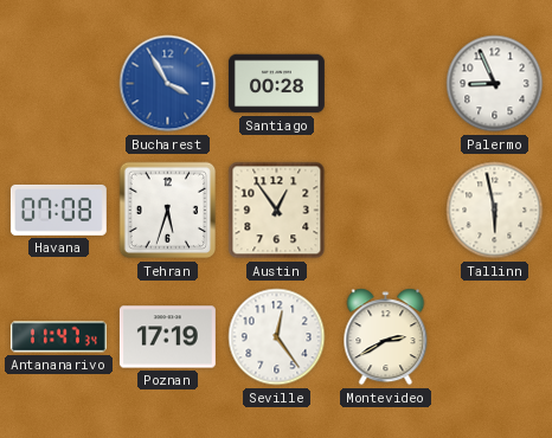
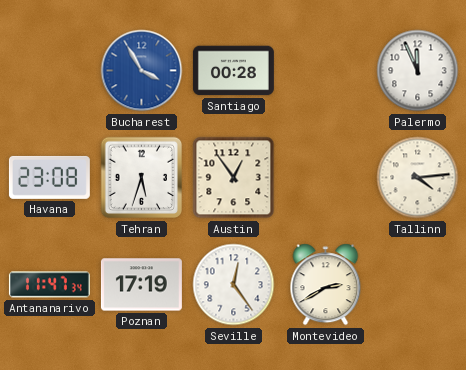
Palermo: 8:56 -> 11:56
Havana: 07:08 -> 23:08
Tallinn: 5:58 -> 4:14
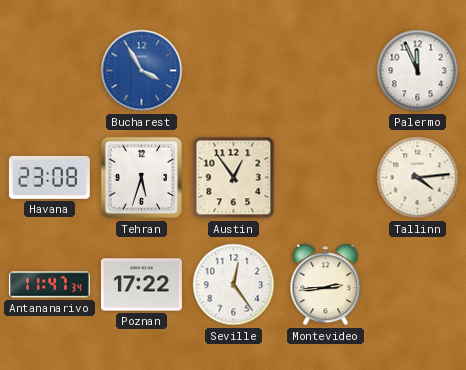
Santiago: 00:28 -> none
Poznan: 17:19 -> 17:22
Montevideo: 2:40 -> 2:44
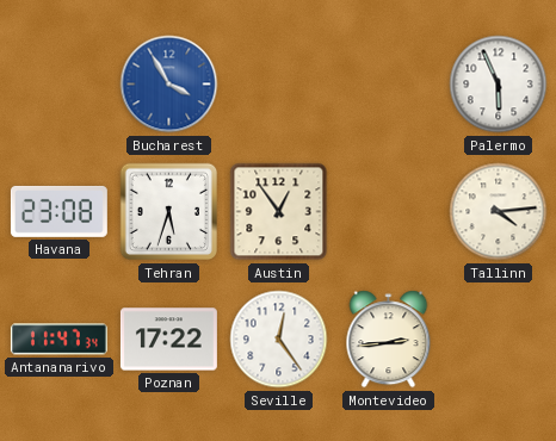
Palermo: 11:56 -> 5:56
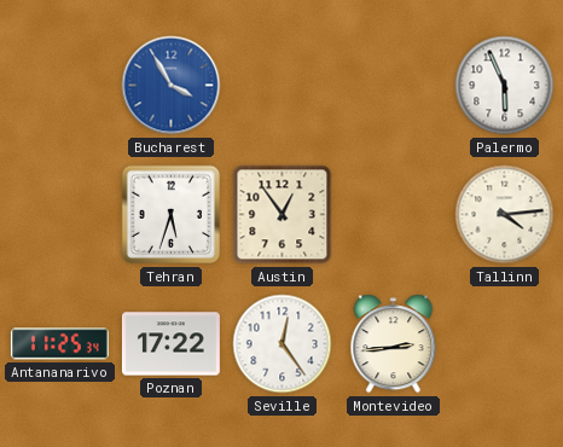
Havana: 23:08 -> none
Antananarivo: 11:47 -> 11:25
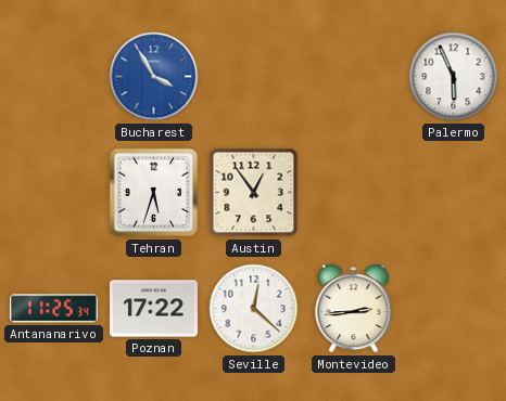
Tallinn: 4:14 -> none
Seville: 12:24 -> 12:22
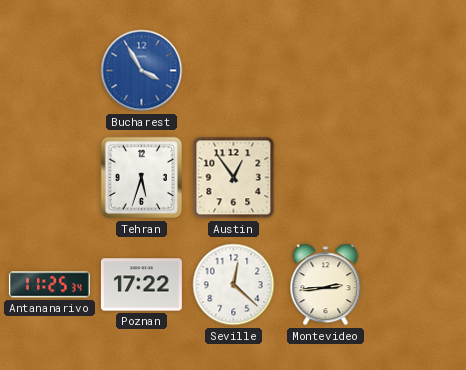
Palermo: 5:56 -> none
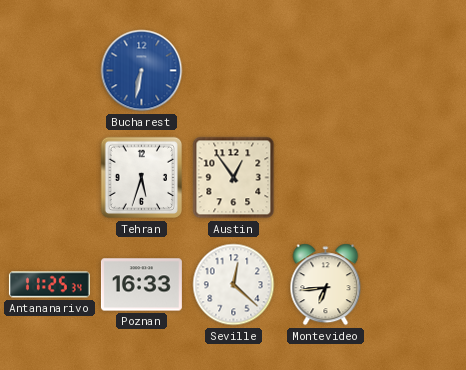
Bucharest: 3:55 -> 6:32
Poznan: 17:22 -> 16:33
Montevideo: 2:44 -> 6:44
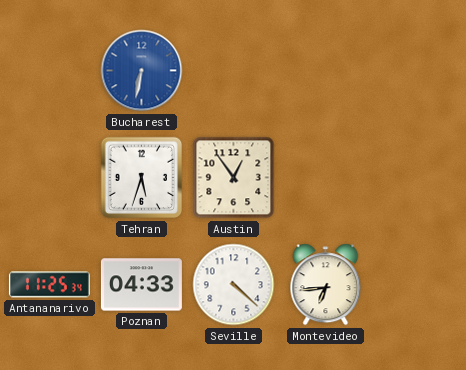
Poznan: 16:33 -> 04:33
Seville: 12:22 -> 4:22
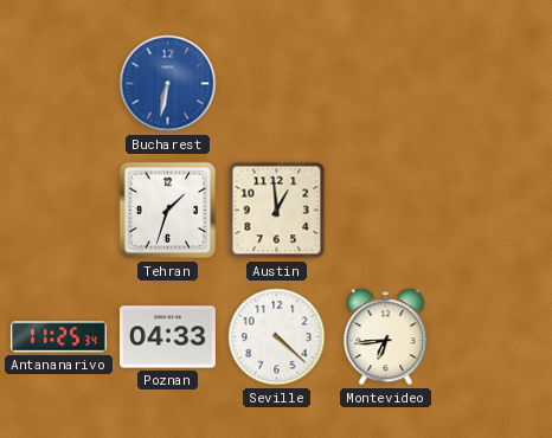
Tehran: 5:33 -> 1:33
Austin: 12:54 -> 12:59
